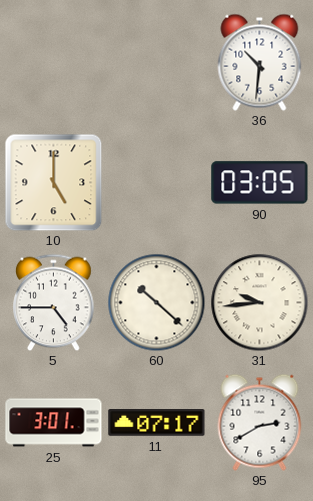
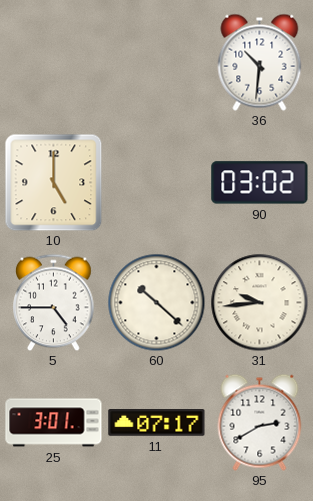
90: 03:05 -> 03:02
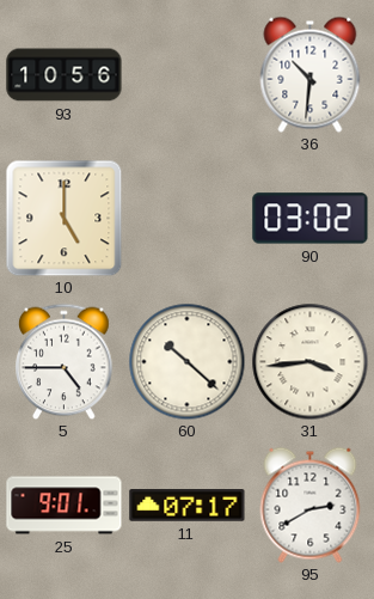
93: none -> 10:56
31: 9:44 -> 3:44
25: 3:01 -> 9:01
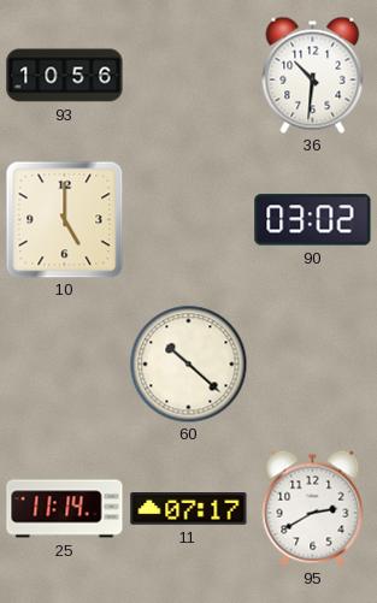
5: 4:45 -> none
31: 3:44 -> none
25: 9:01 -> 11:14
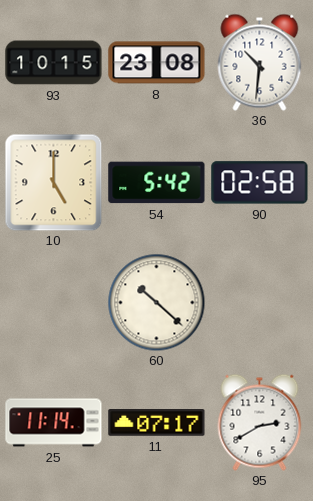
93: 10:56 -> 10:15
8: none -> 23:08
54: none -> 5:42
90: 03:02 -> 02:58
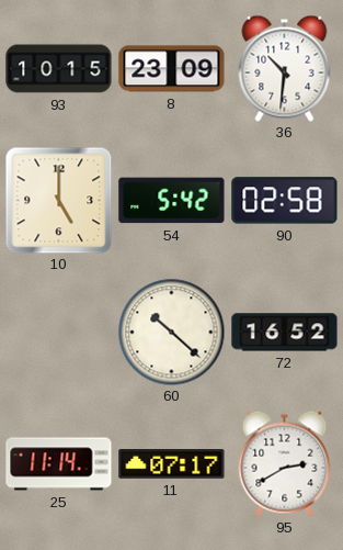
8: 23:08 -> 23:09
72: none -> 16:52
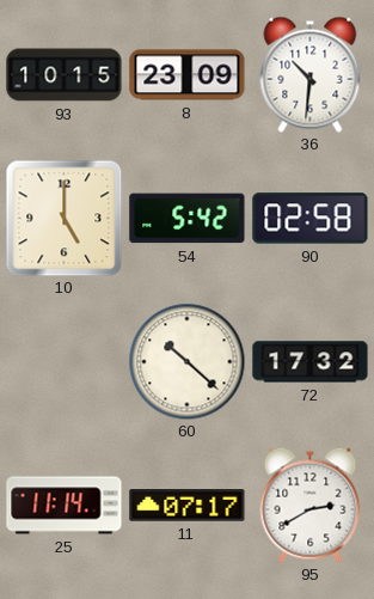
72: 16:52 -> 17:32
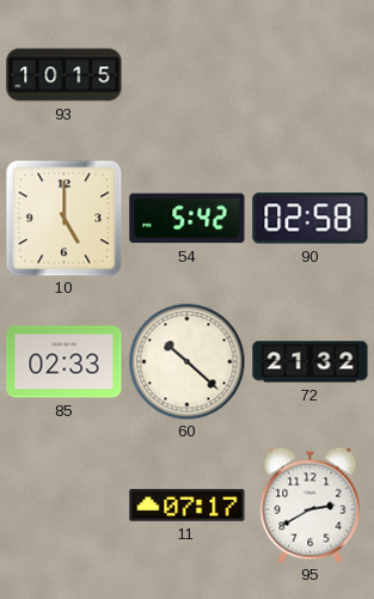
8: 23:09 -> none
36: 10:31 -> none
85: none -> 02:33
72: 17:32 -> 21:32
25: 11:14 -> none
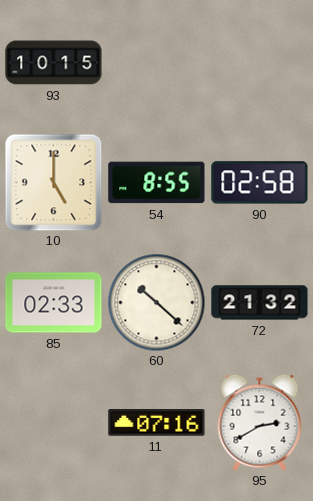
54: 5:42 -> 8:55
11: 07:17 -> 07:16
